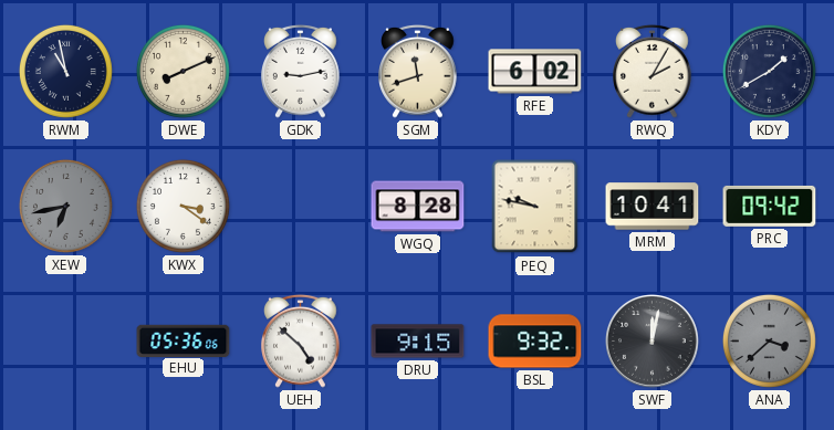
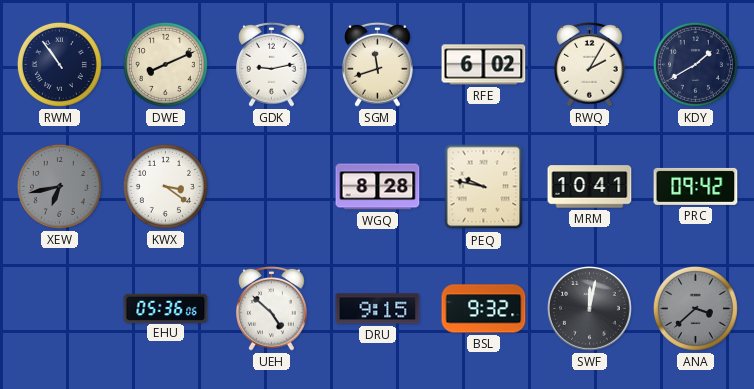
RWM: 10:58 -> 10:54
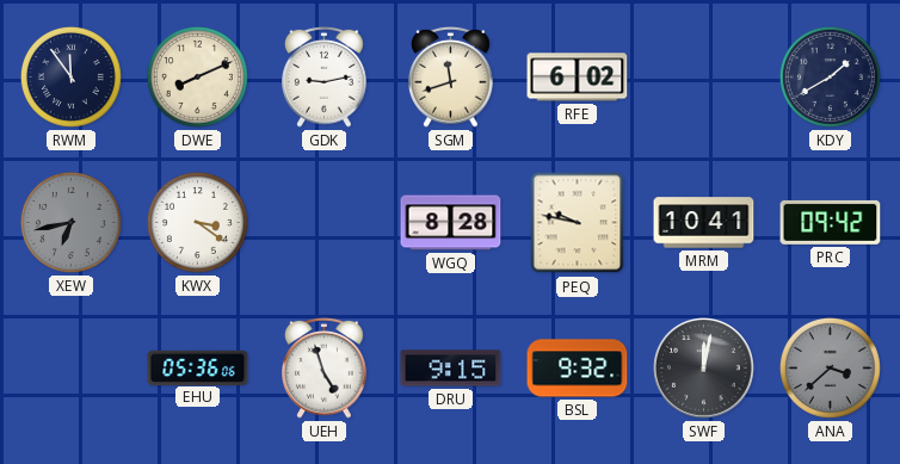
RWM: 10:54 -> 11:54
RWQ: 2:05 -> none
UEH: 4:52 -> 4:57
